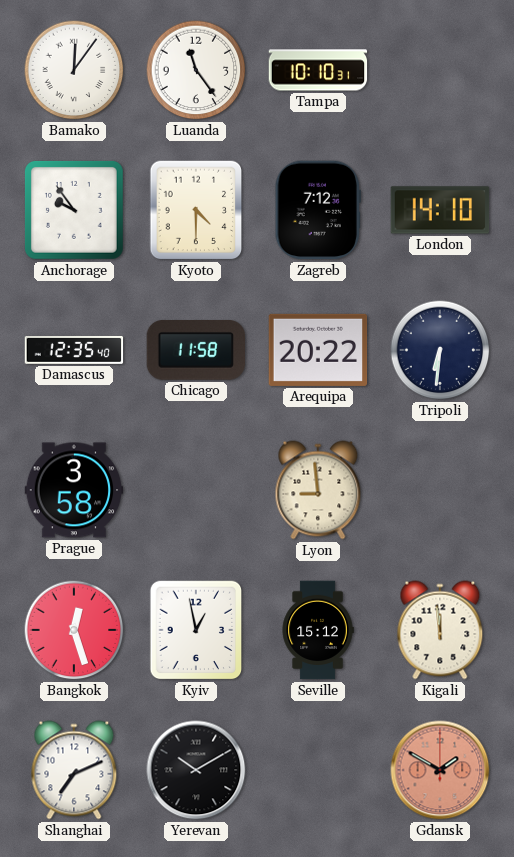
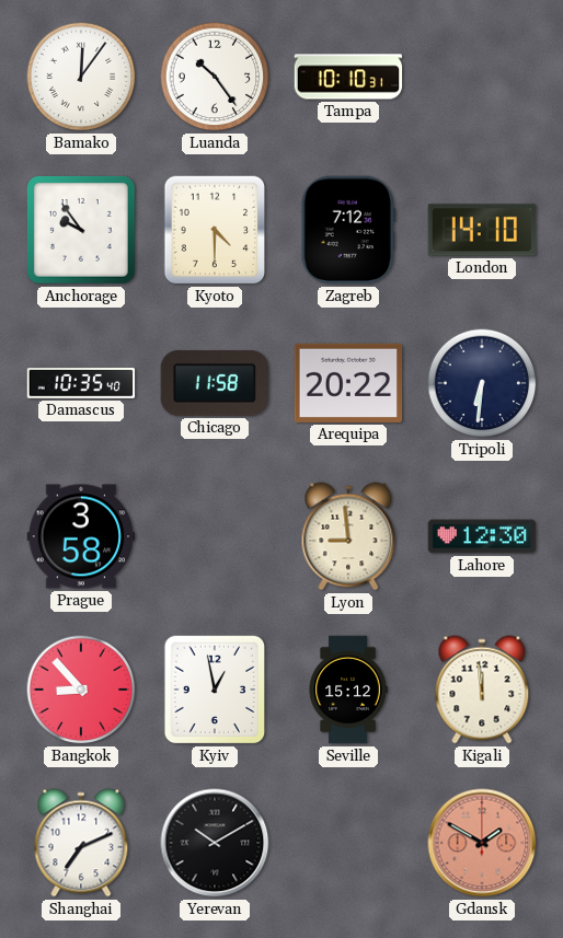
Luanda: 11:24 -> 10:24
Damascus: 12:35 -> 10:35
Lahore: none -> 12:30
Bangkok: 12:27 -> 8:53
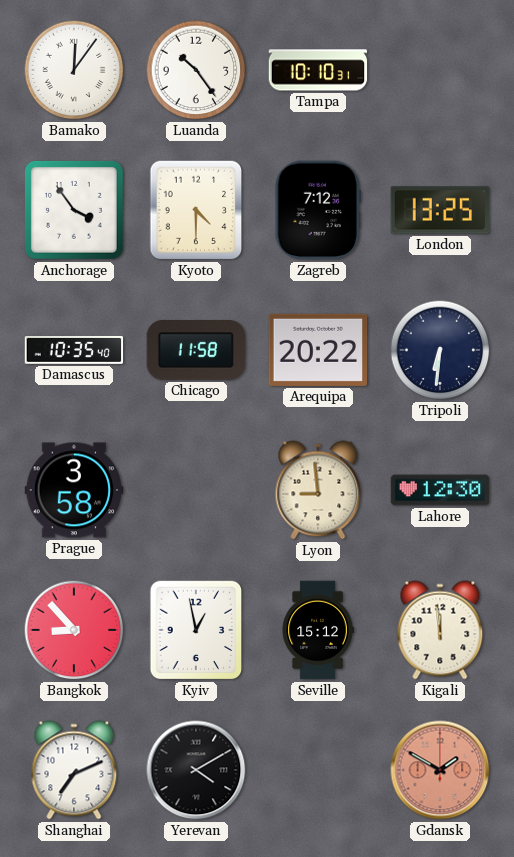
Anchorage: 9:54 -> 3:54
London: 14:10 -> 13:25
Yerevan: 10:10 -> 4:10
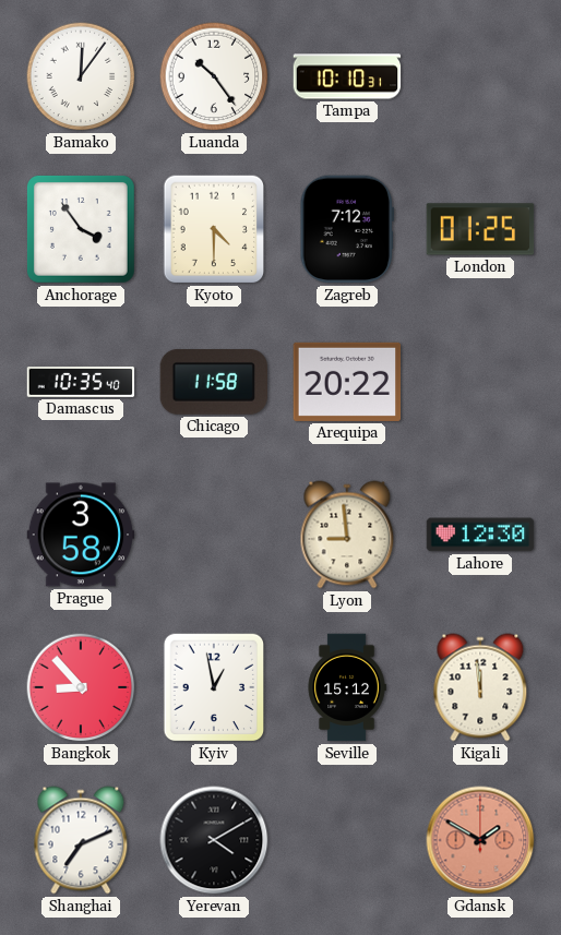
London: 13:25 -> 01:25
Tripoli: 6:31 -> none
